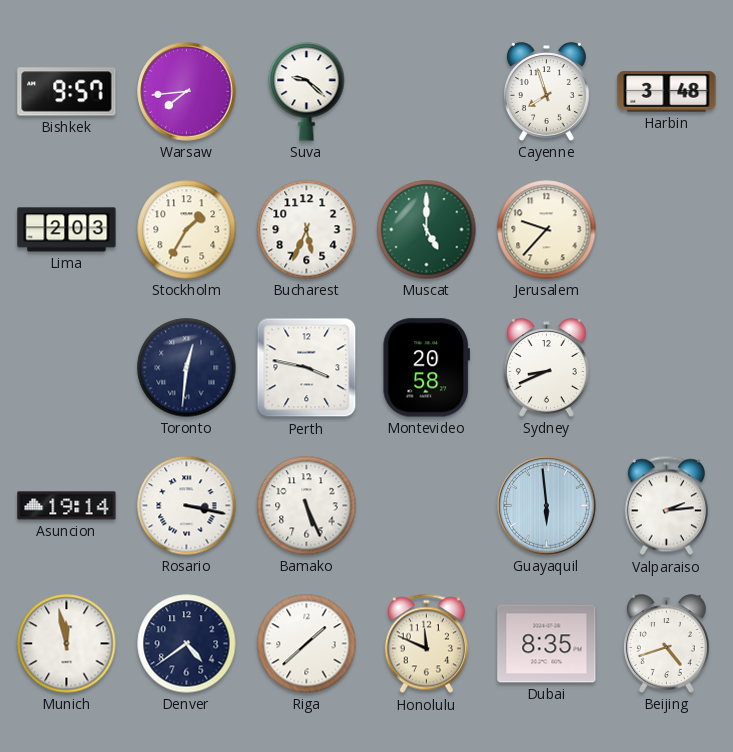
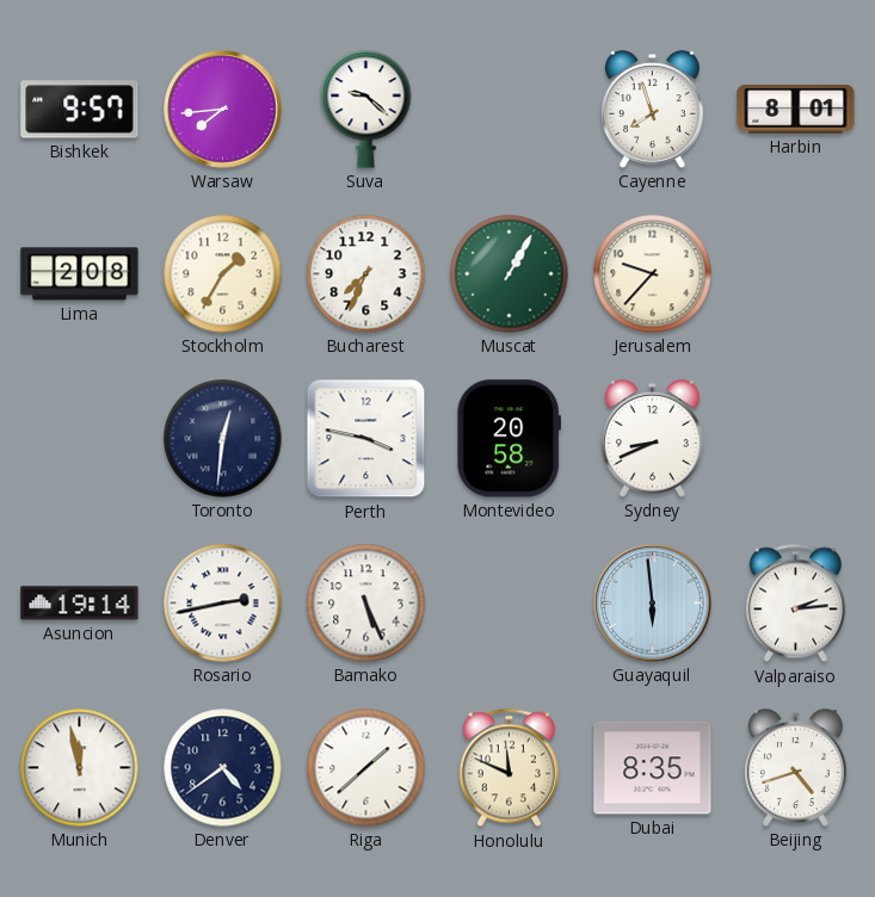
Harbin: 3:48 -> 8:01
Lima: 2:03 -> 2:08
Bucharest: 5:34 -> 7:34
Muscat: 5:00 -> 1:05
Rosario: 3:17 -> 2:43
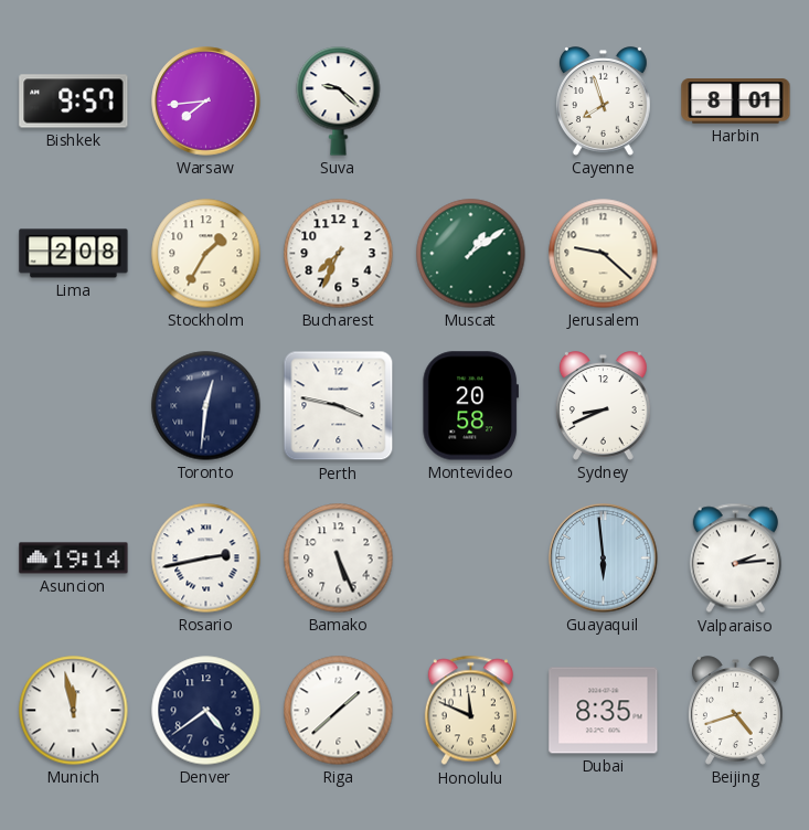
Muscat: 1:05 -> 1:09
Jerusalem: 9:37 -> 9:22
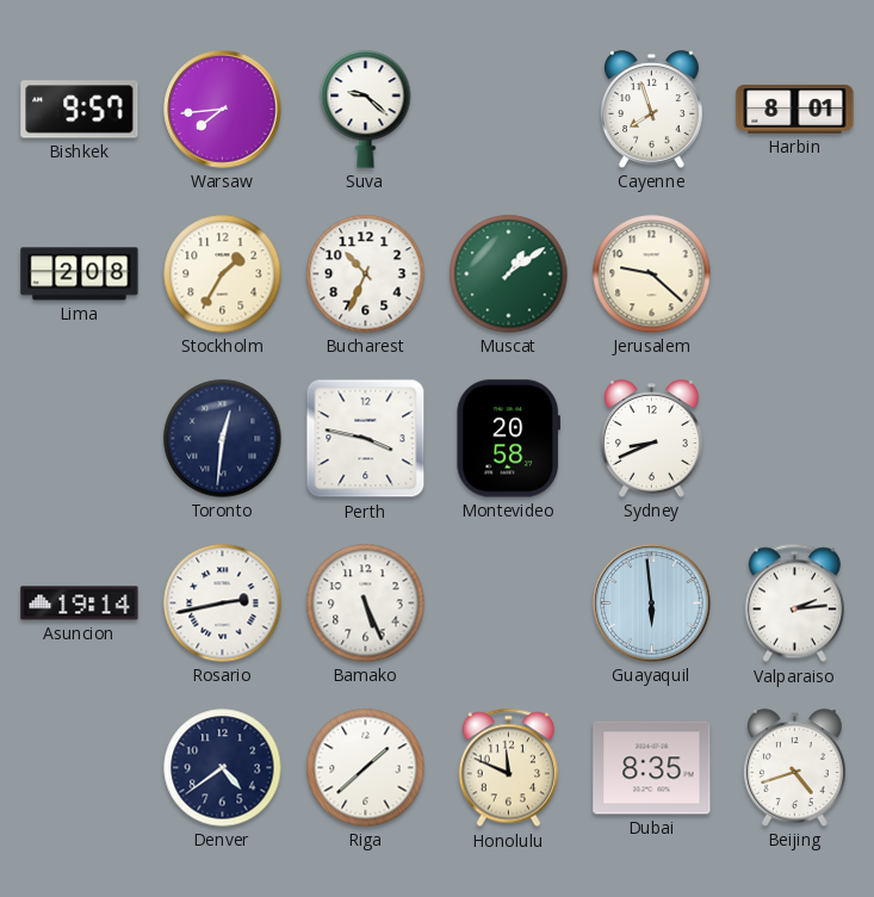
Bucharest: 7:34 -> 10:34
Munich: 11:58 -> none
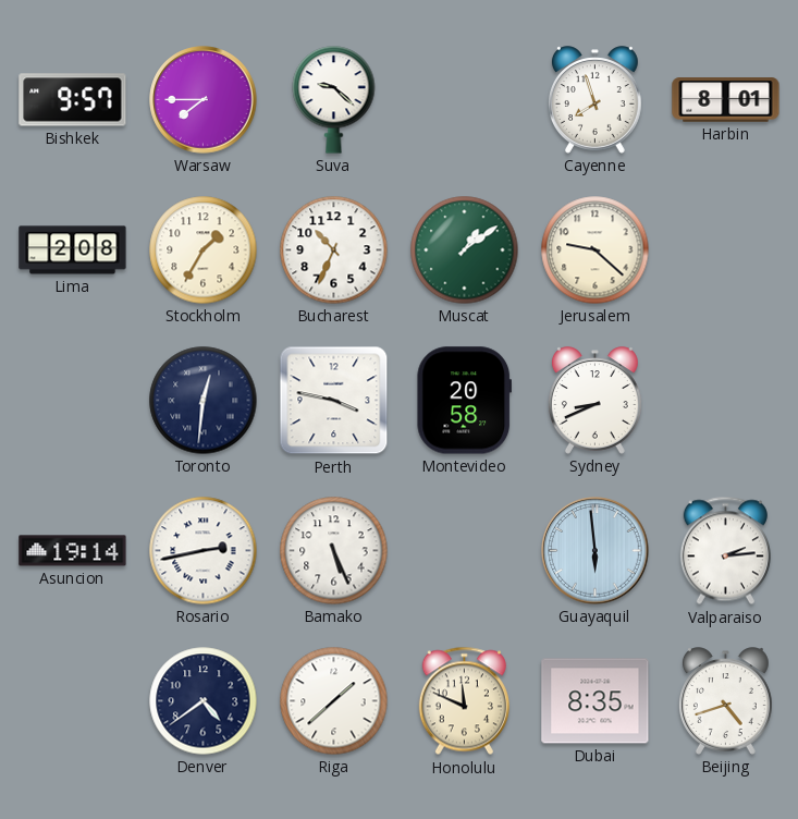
Warsaw: 7:44 -> 7:45
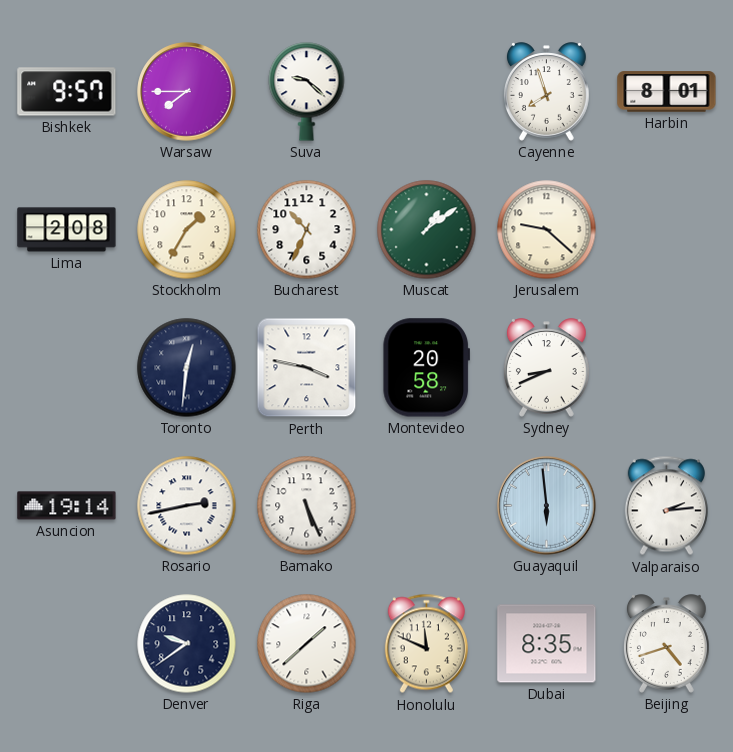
Denver: 4:39 -> 9:39
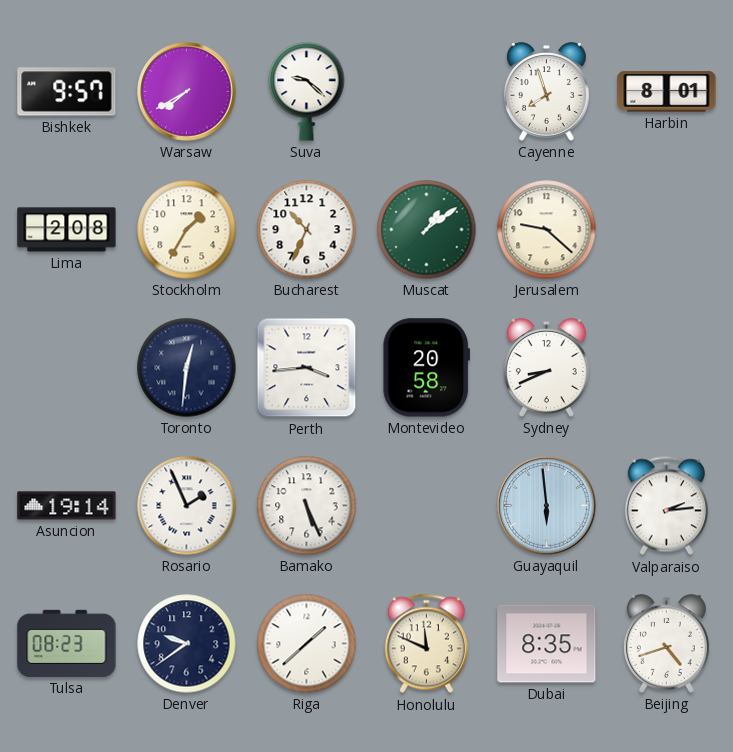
Warsaw: 7:45 -> 7:40
Perth: 3:47 -> 3:44
Rosario: 2:43 -> 1:56
Tulsa: none -> 08:23
